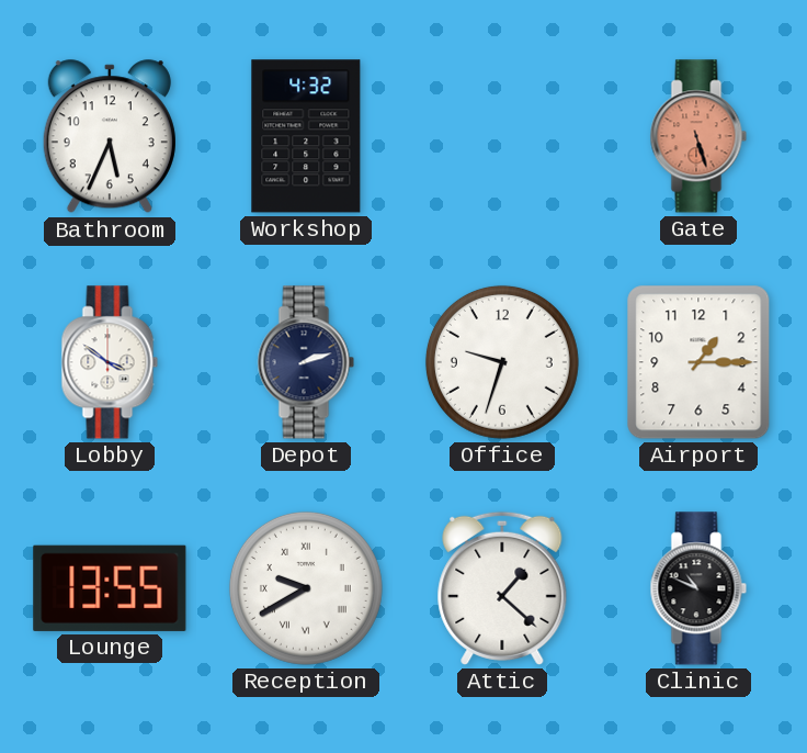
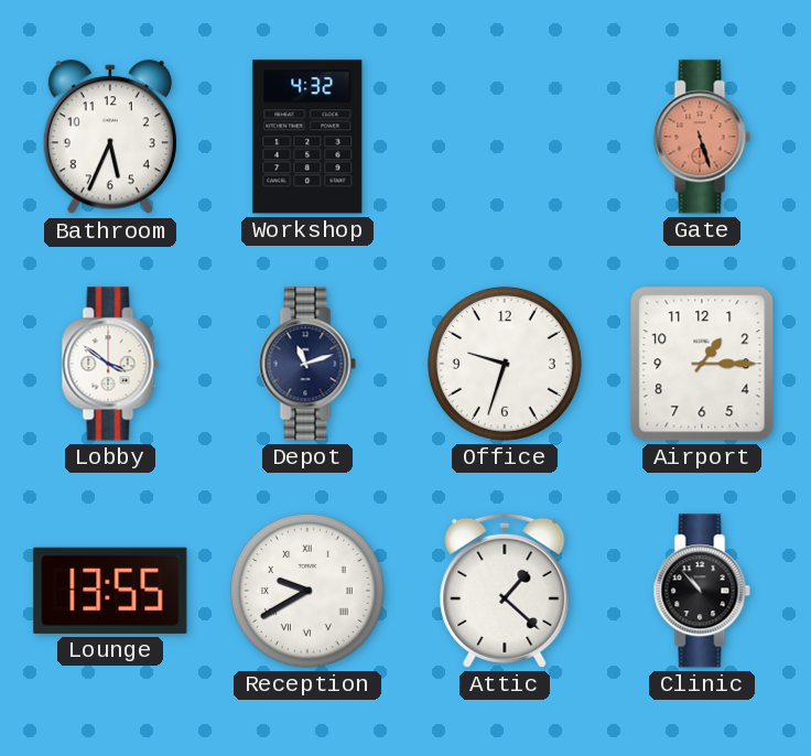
Depot: 2:12 -> 11:12
Clinic: 10:49 -> 10:53
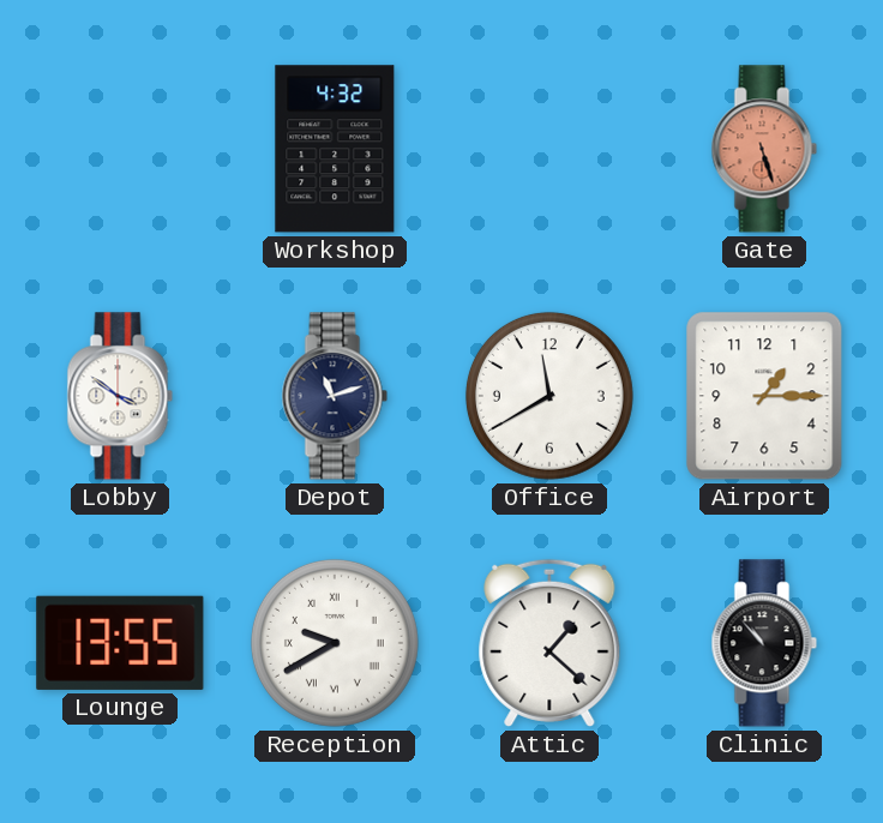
Bathroom: 5:34 -> none
Office: 9:33 -> 11:40
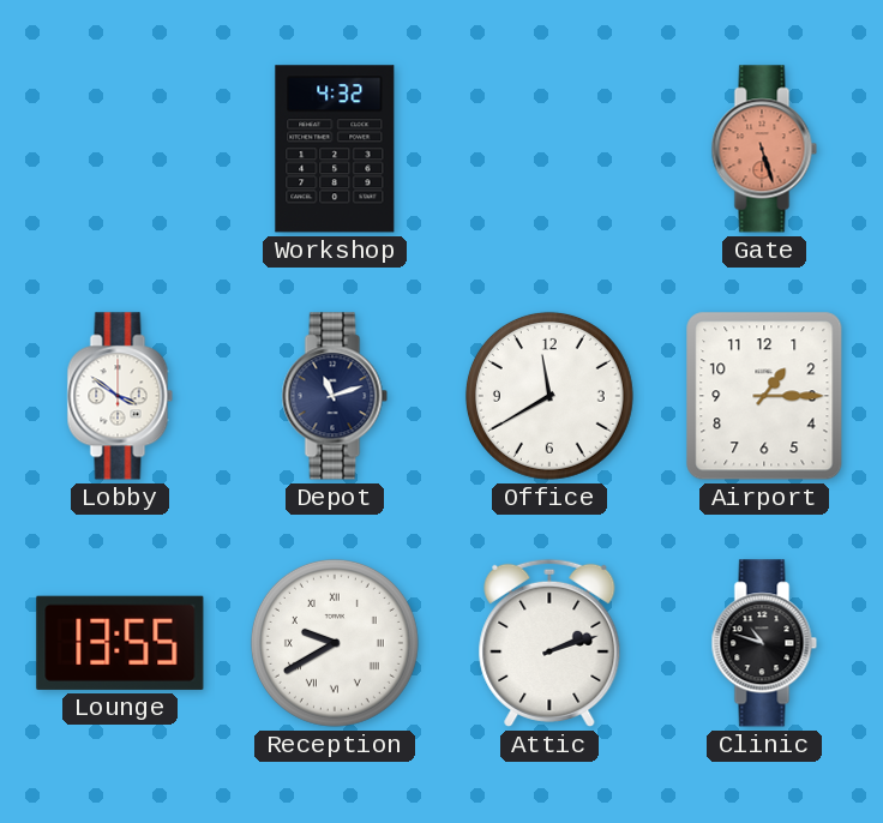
Attic: 1:22 -> 2:12
Clinic: 10:53 -> 10:48
